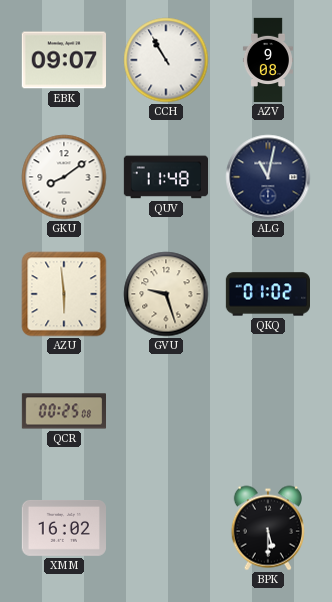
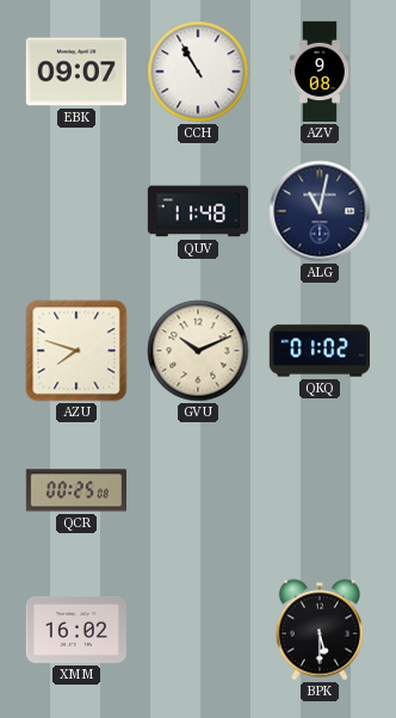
GKU: 8:09 -> none
AZU: 5:59 -> 7:48
GVU: 9:27 -> 10:11
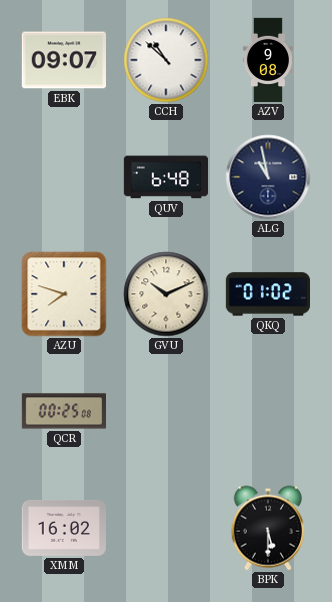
CCH: 10:55 -> 10:52
QUV: 11:48 -> 6:48
ALG: 11:02 -> 10:58
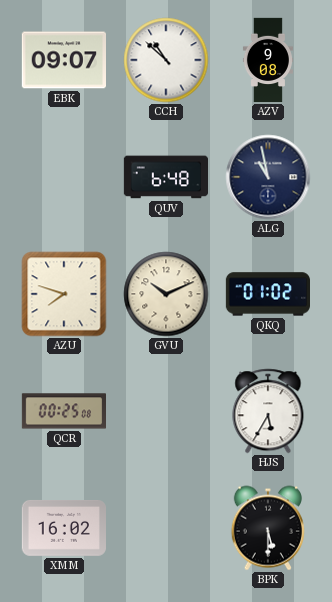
HJS: none -> 5:35
